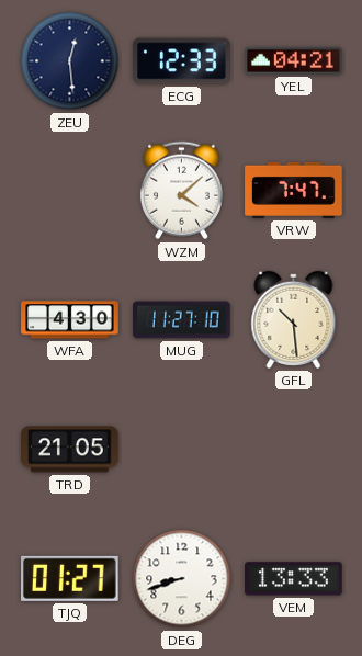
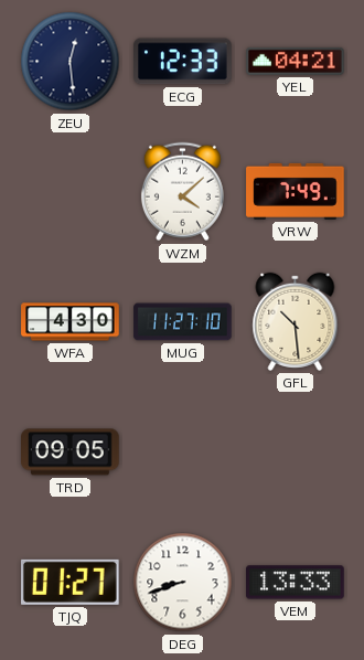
VRW: 7:47 -> 7:49
TRD: 21:05 -> 09:05
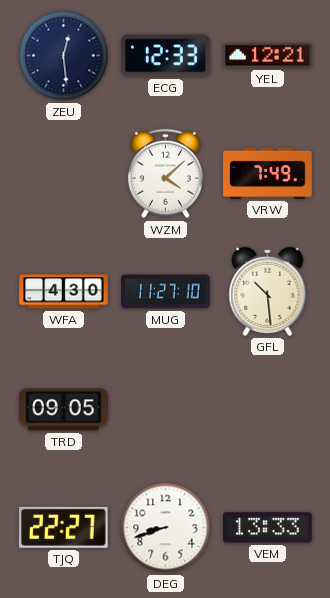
YEL: 04:21 -> 12:21
TJQ: 01:27 -> 22:27
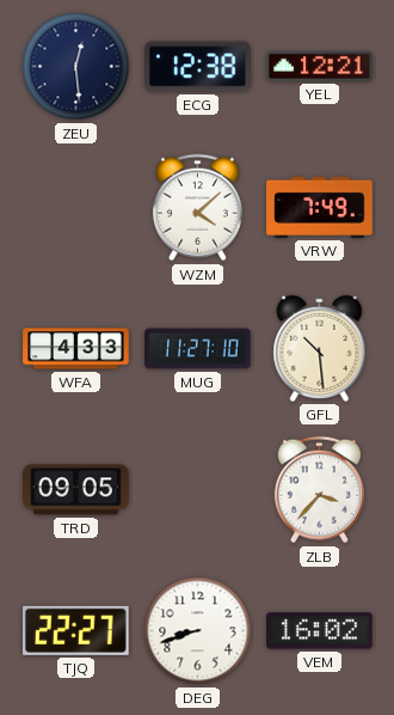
ECG: 12:33 -> 12:38
WFA: 4:30 -> 4:33
ZLB: none -> 3:37
VEM: 13:33 -> 16:02
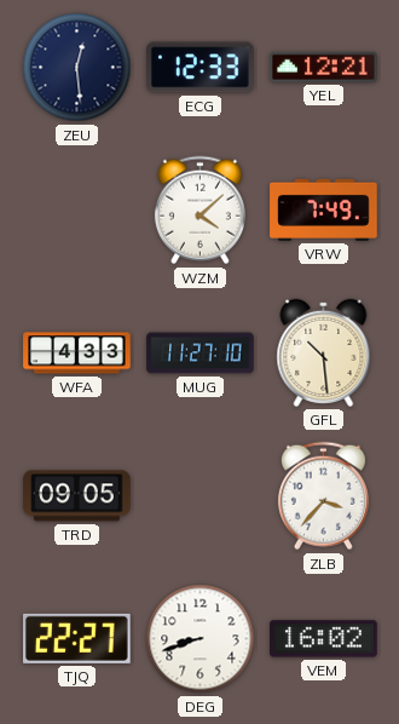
ECG: 12:38 -> 12:33
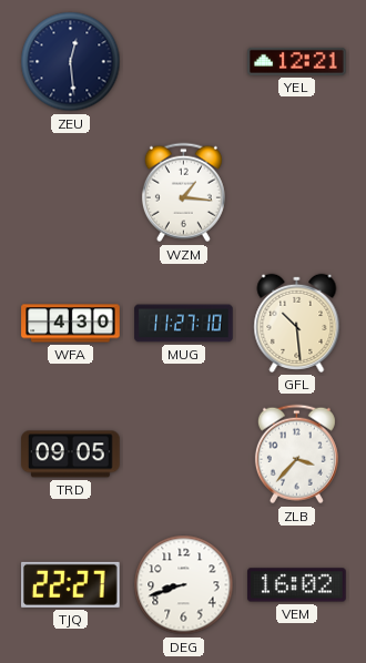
ECG: 12:33 -> none
WZM: 4:08 -> 1:16
VRW: 7:49 -> none
WFA: 4:33 -> 4:30
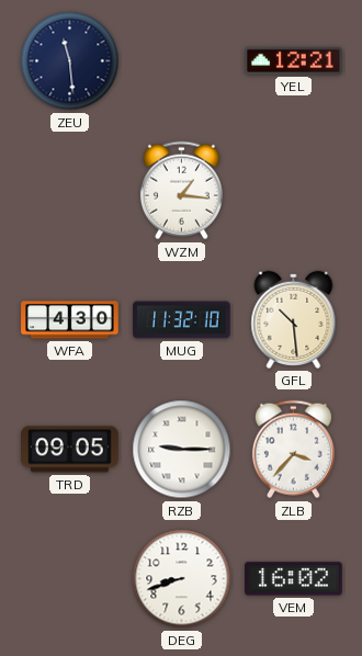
ZEU: 12:29 -> 11:29
MUG: 11:27 -> 11:32
RZB: none -> 9:15
TJQ: 22:27 -> none
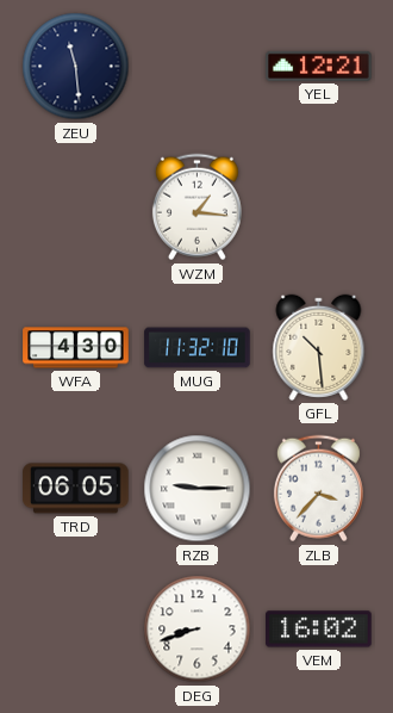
TRD: 09:05 -> 06:05
